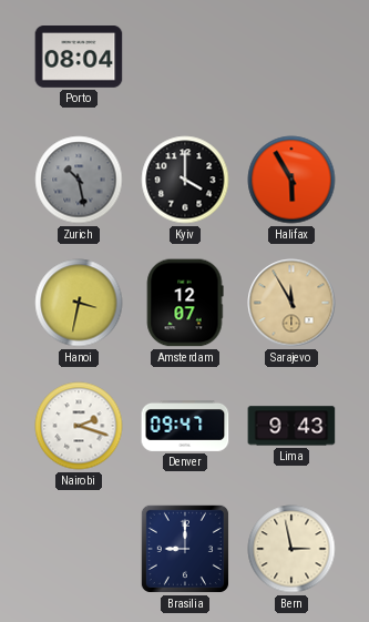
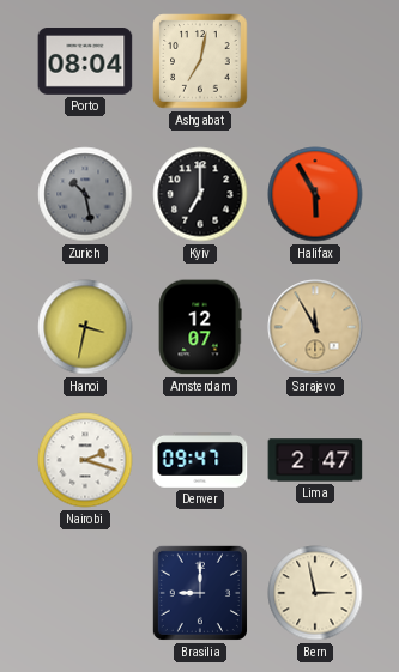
Ashgabat: none -> 7:02
Kyiv: 4:00 -> 7:00
Lima: 9:43 -> 2:47
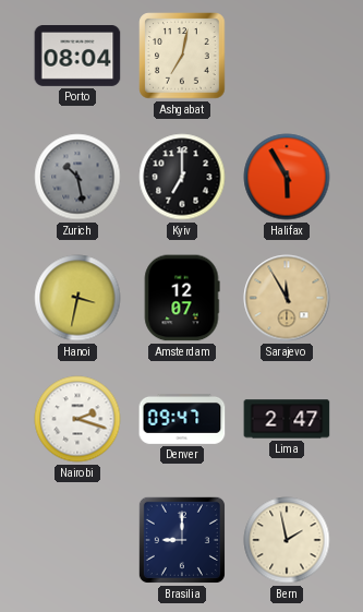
Bern: 2:58 -> 1:58
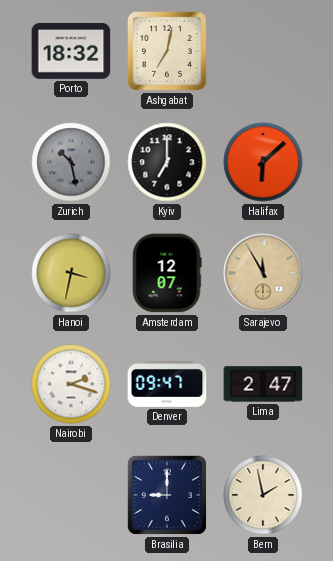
Porto: 08:04 -> 18:32
Halifax: 5:55 -> 6:08
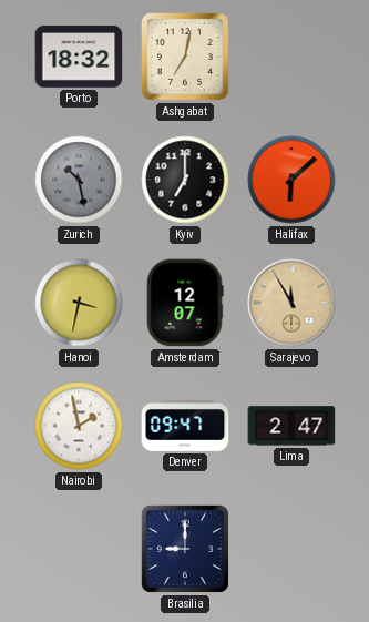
Nairobi: 2:18 -> 1:58
Bern: 1:58 -> none
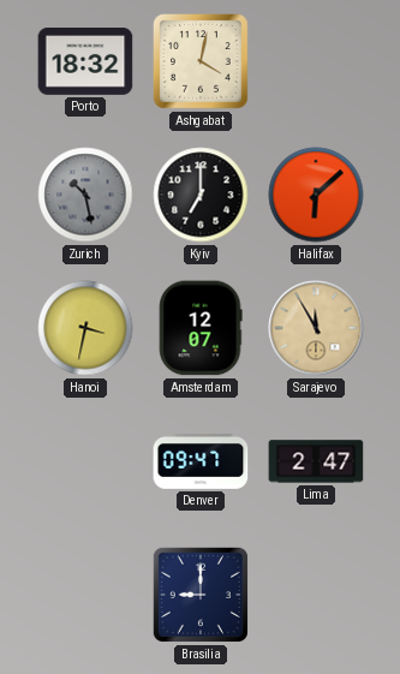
Ashgabat: 7:02 -> 4:02
Nairobi: 1:58 -> none
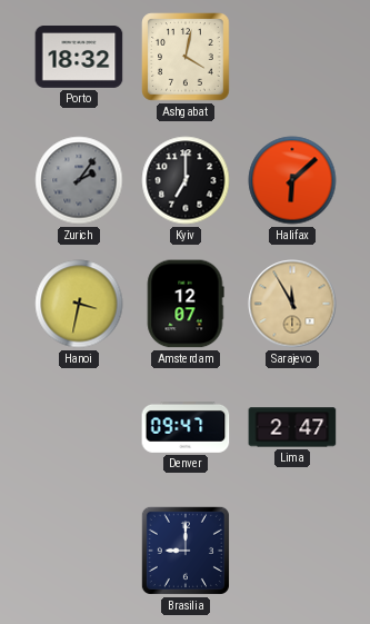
Zurich: 10:28 -> 2:06
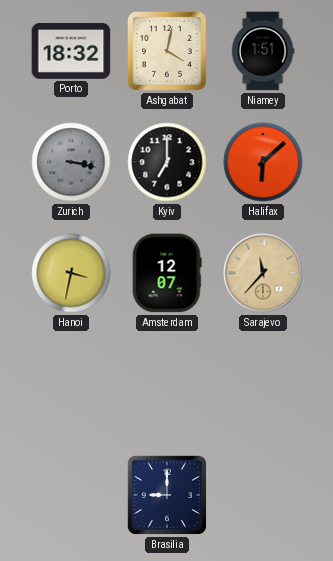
Niamey: none -> 1:51
Zurich: 2:06 -> 3:17
Sarajevo: 11:55 -> 11:37
Denver: 09:47 -> none
Lima: 2:47 -> none
